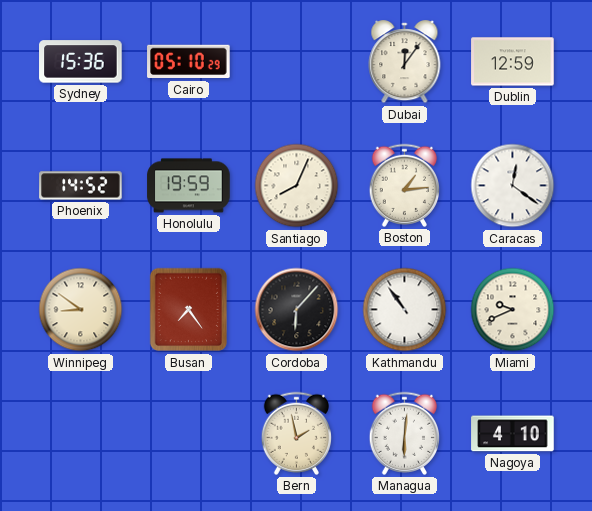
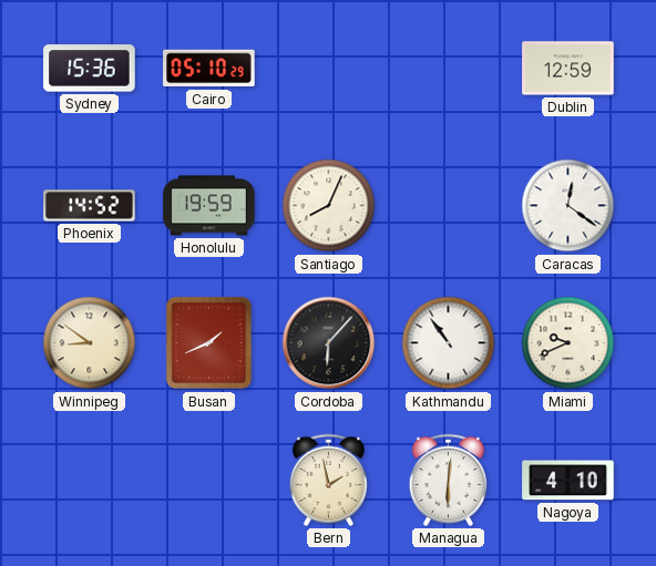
Dubai: 12:06 -> none
Boston: 1:14 -> none
Busan: 7:24 -> 1:41
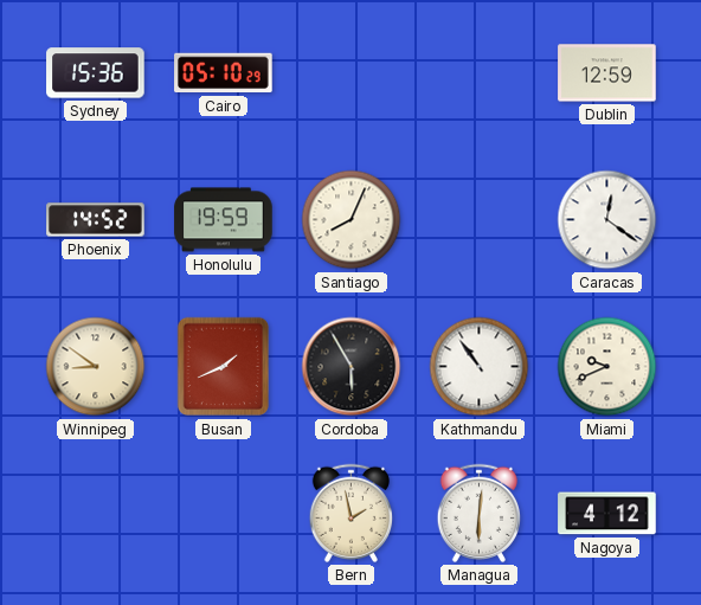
Cordoba: 6:07 -> 5:55
Nagoya: 4:10 -> 4:12
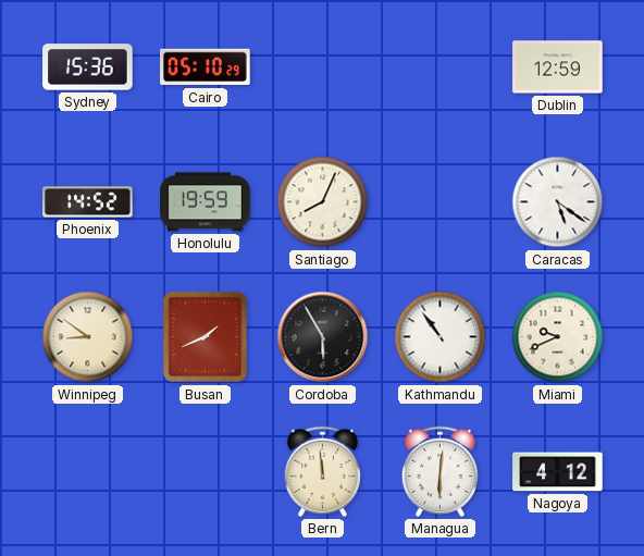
Caracas: 12:21 -> 5:21
Bern: 1:58 -> 11:59
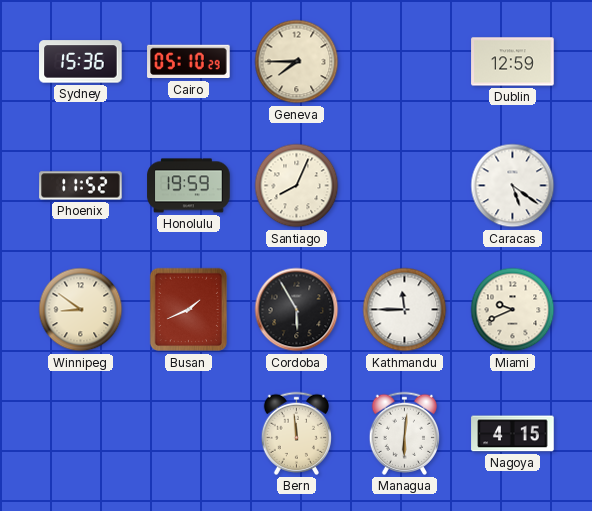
Geneva: none -> 7:45
Phoenix: 14:52 -> 11:52
Kathmandu: 10:54 -> 11:45
Nagoya: 4:12 -> 4:15
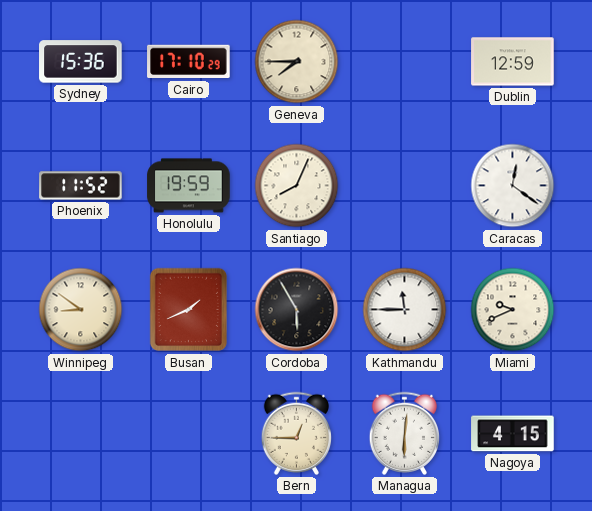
Cairo: 05:10 -> 17:10
Caracas: 5:21 -> 12:21
Bern: 11:59 -> 12:45
